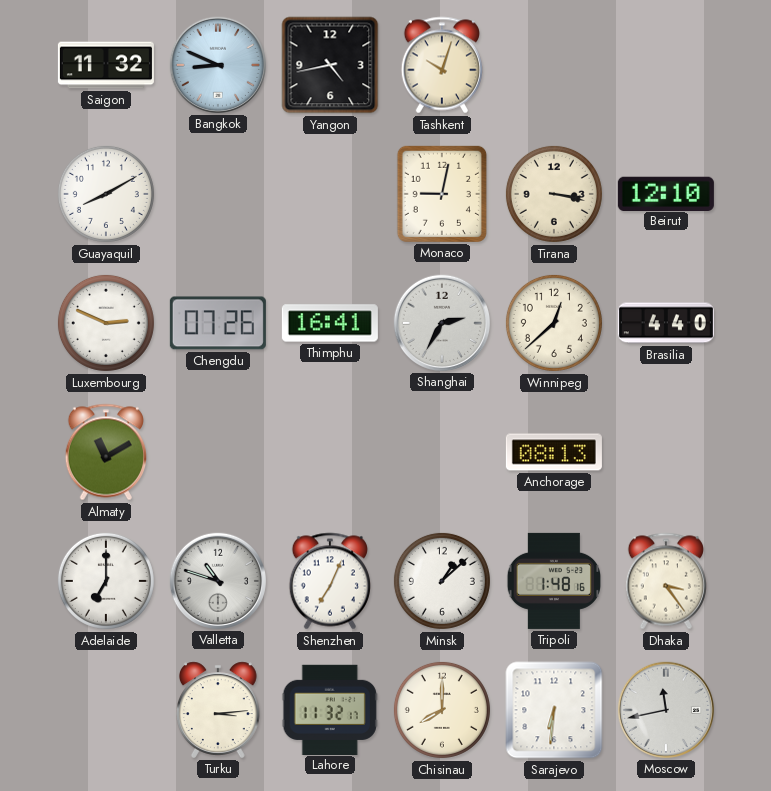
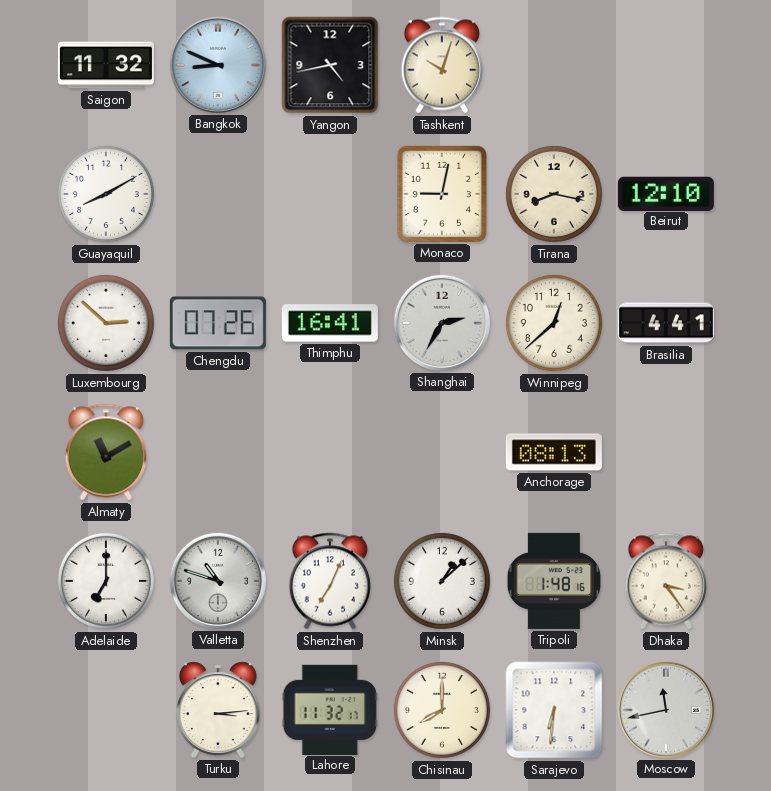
Tirana: 3:17 -> 8:17
Luxembourg: 2:49 -> 2:52
Brasilia: 4:40 -> 4:41
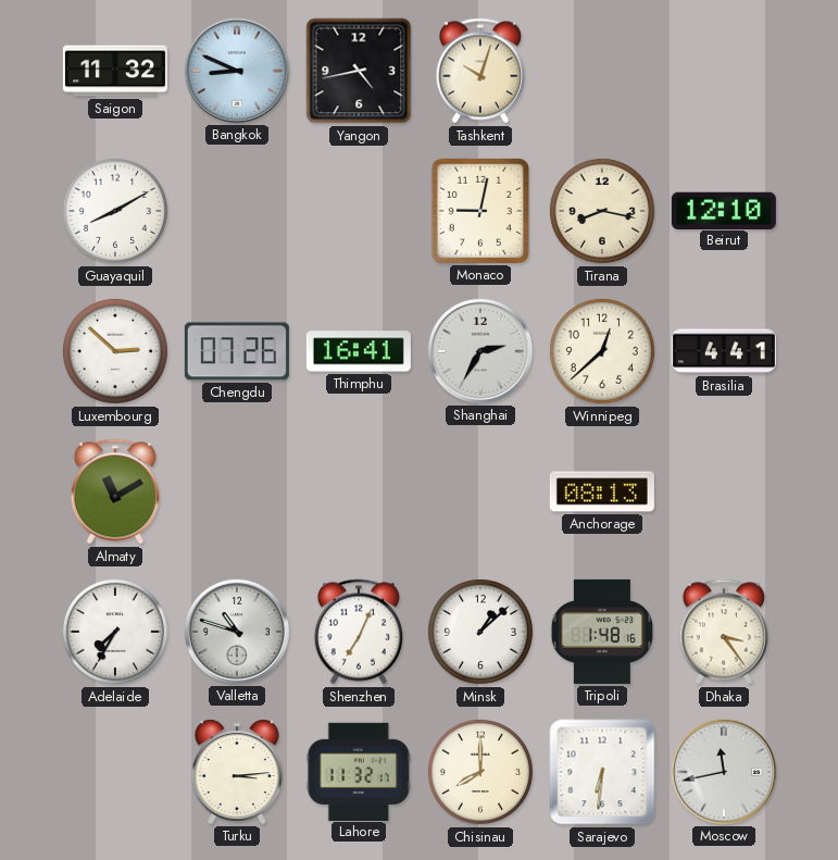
Adelaide: 7:00 -> 7:35
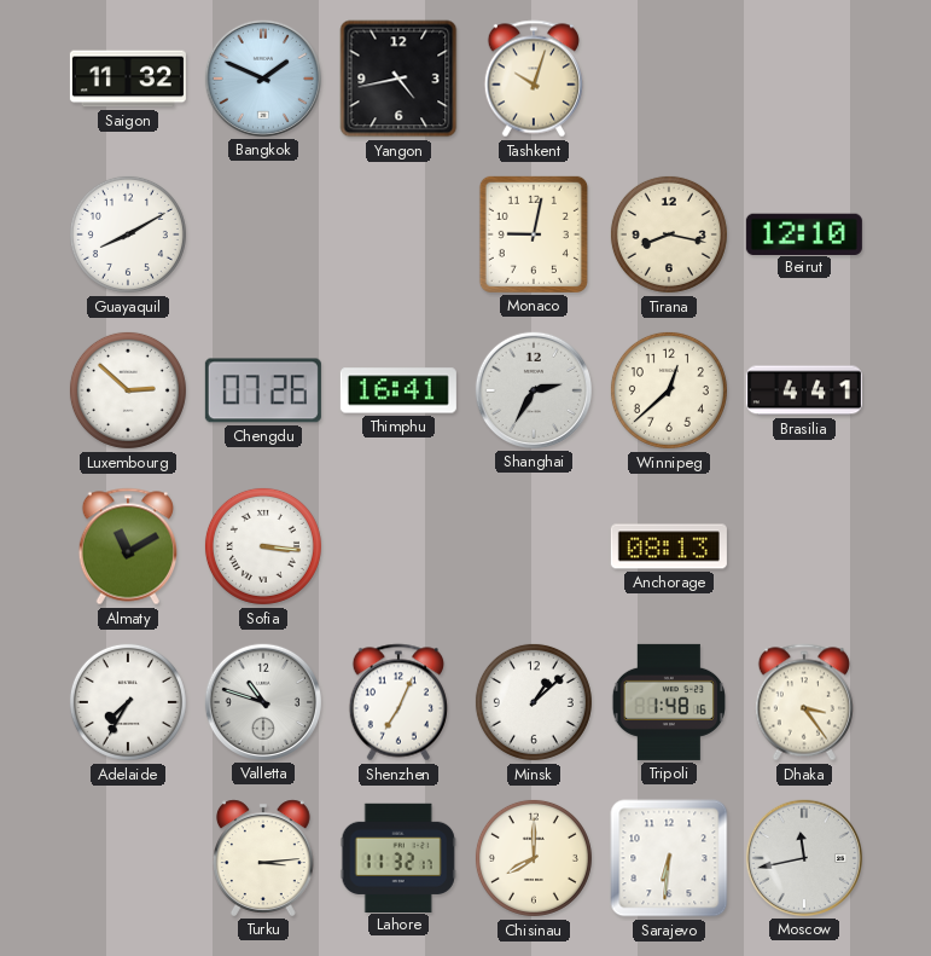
Bangkok: 8:49 -> 1:49
Sofia: none -> 3:16
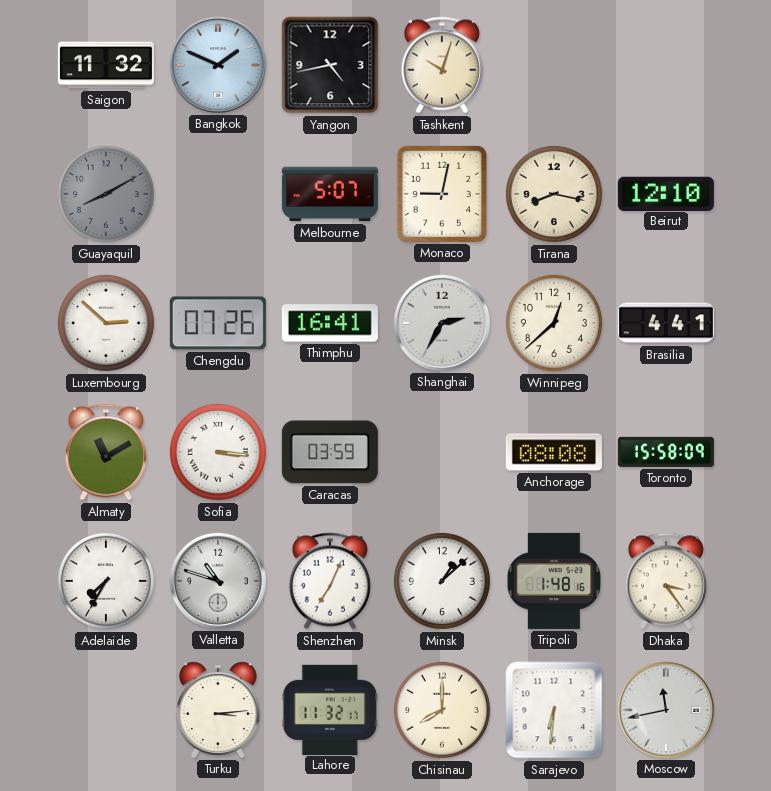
Guayaquil dial: white -> grey
Melbourne: none -> 5:07
Caracas: none -> 03:59
Anchorage: 08:13 -> 08:08
Toronto: none -> 15:58
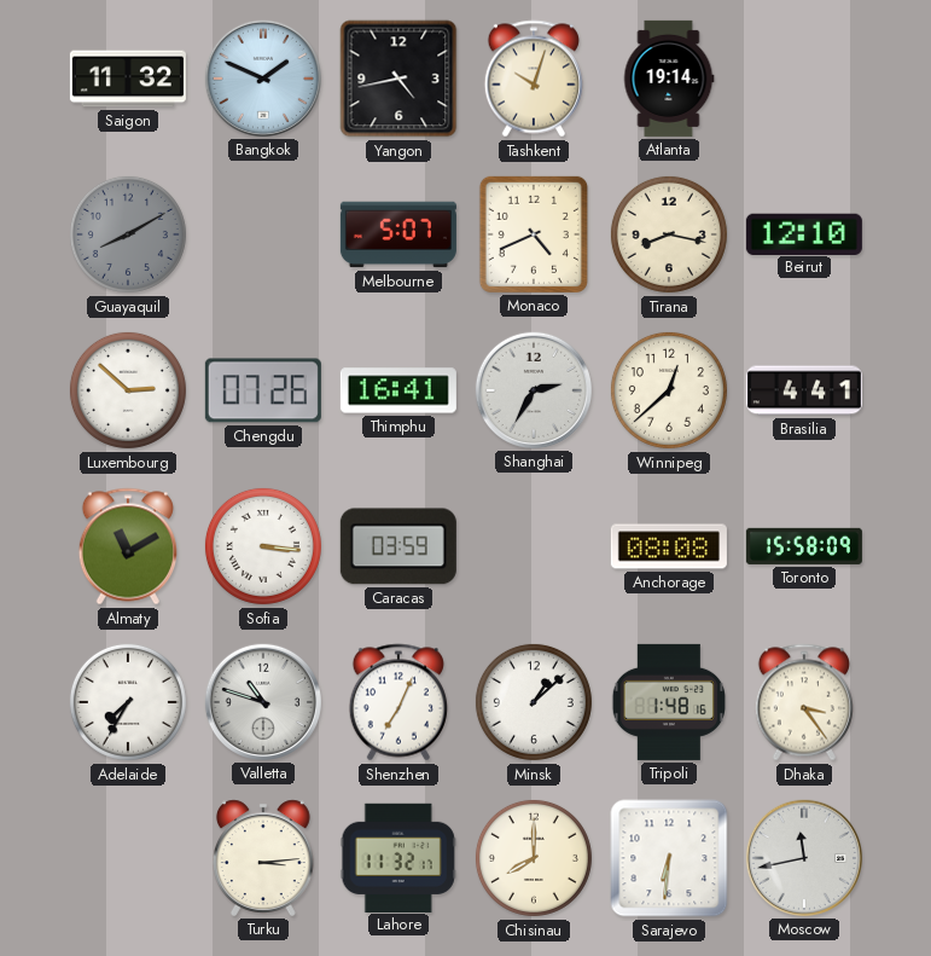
Atlanta: none -> 19:14
Monaco: 9:02 -> 4:41
